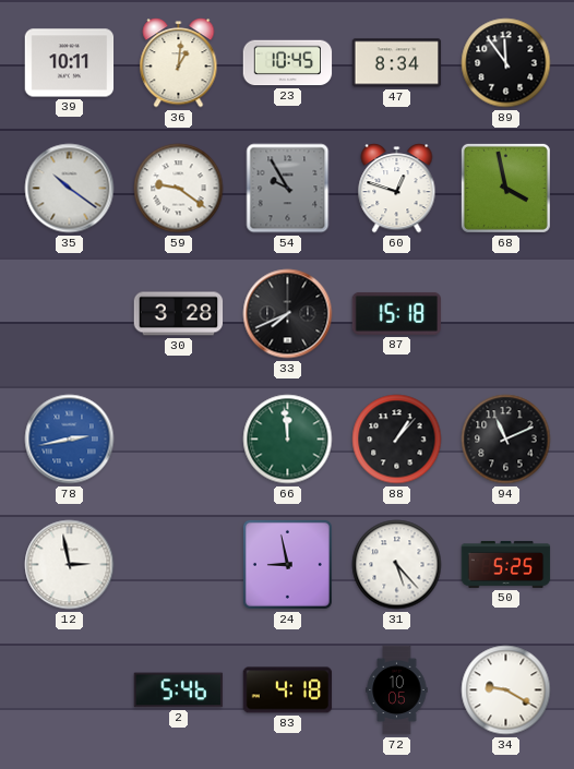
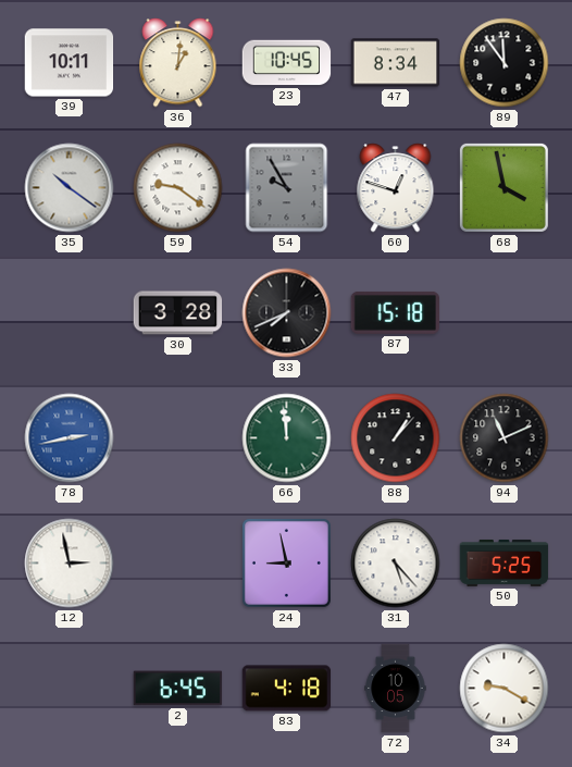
2: 5:46 -> 6:45
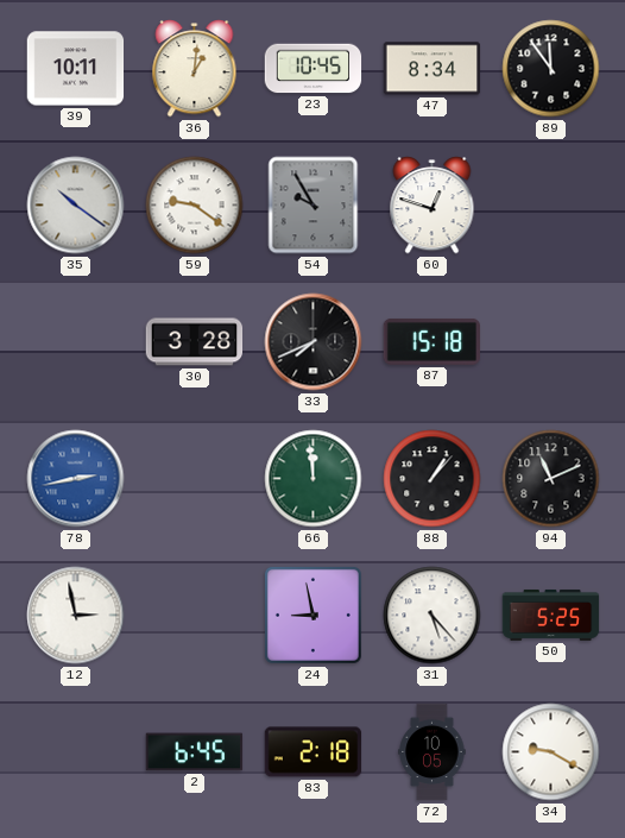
68: 3:58 -> none
83: 4:18 -> 2:18
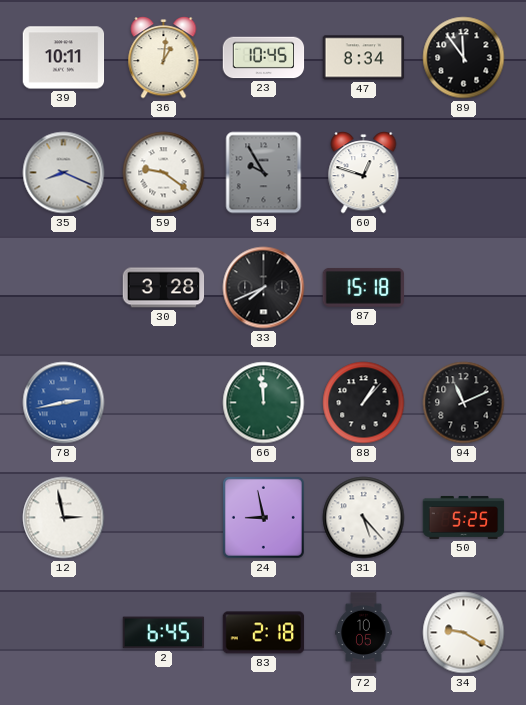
35: 10:21 -> 8:19
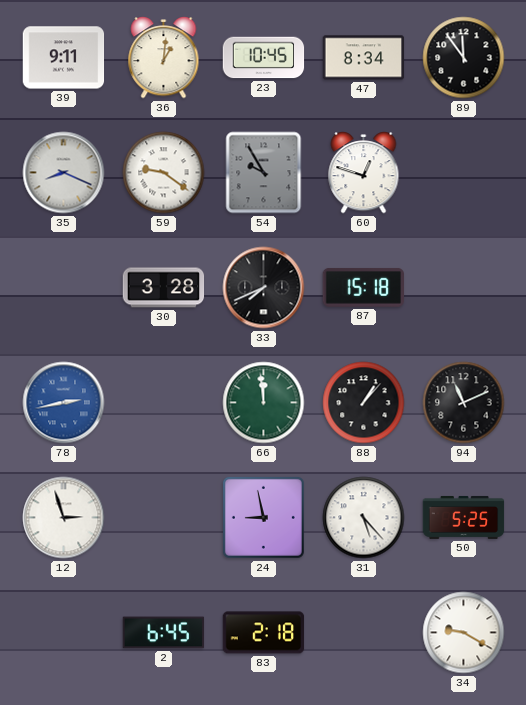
39: 10:11 -> 9:11
12: 2:58 -> 2:57
72: 10:05 -> none
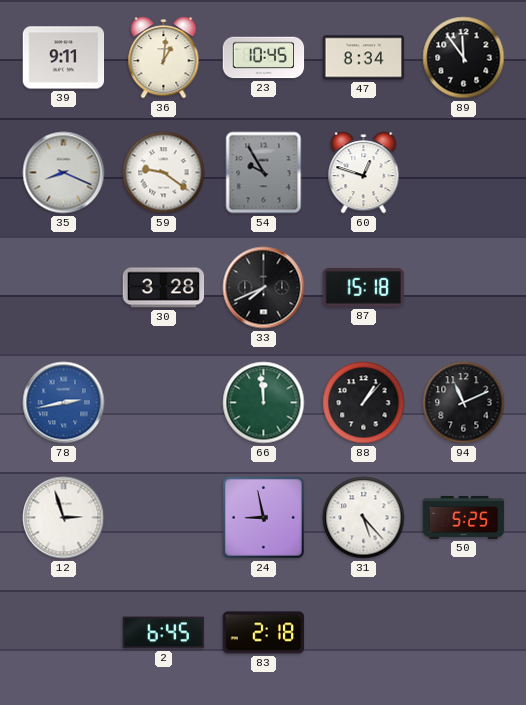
34: 9:20 -> none
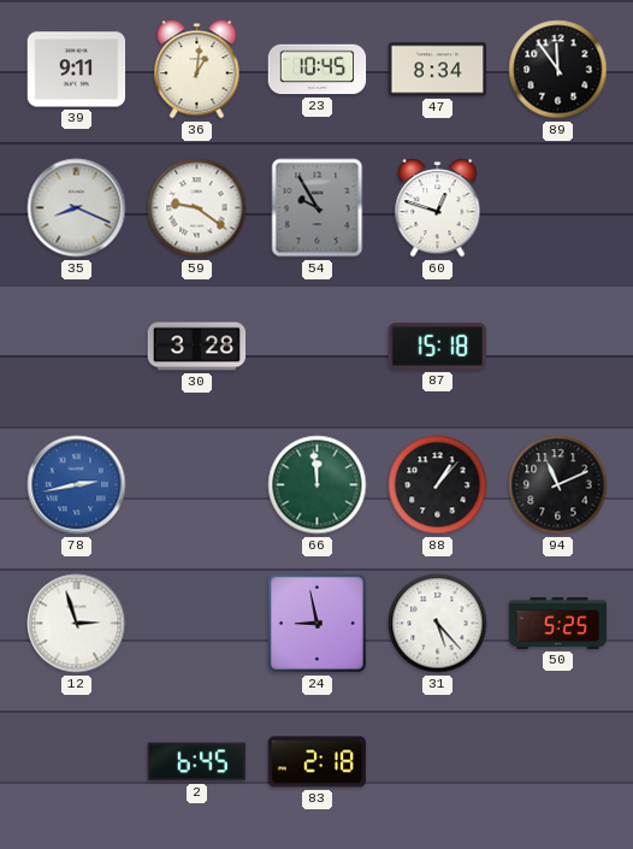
33: 7:41 -> none
